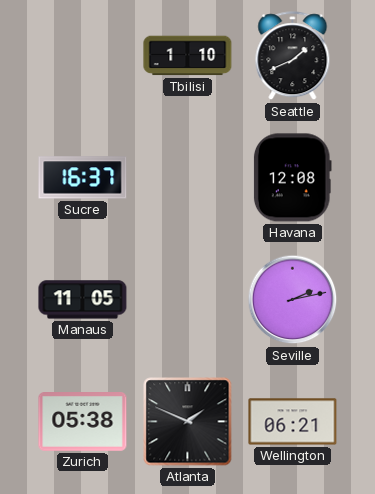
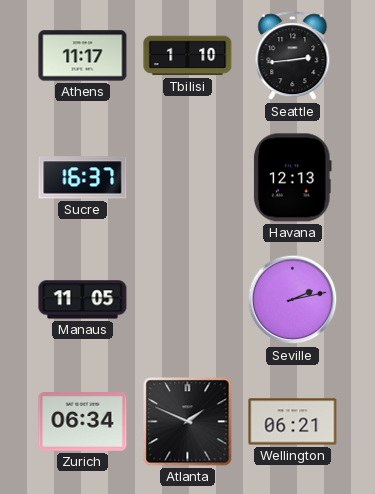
Athens: none -> 11:17
Seattle: 1:41 -> 2:44
Havana: 12:08 -> 12:13
Zurich: 05:38 -> 06:34
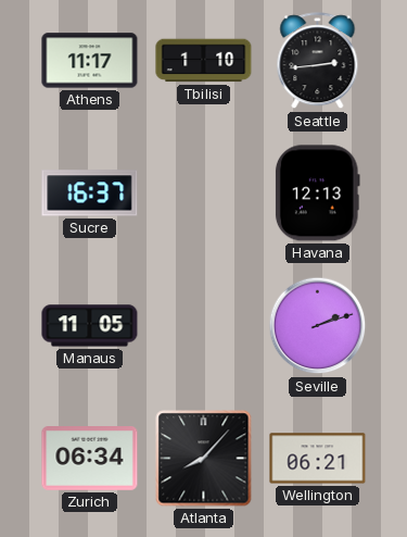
Seville: 2:13 -> 2:12
Atlanta: 1:49 -> 8:07
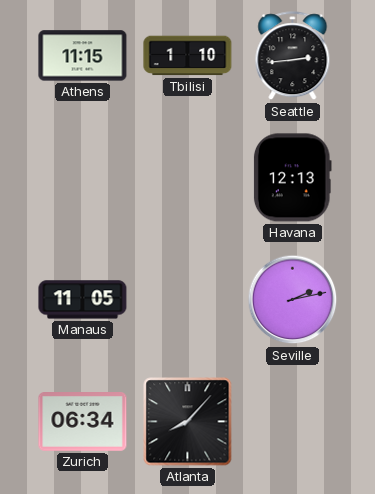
Athens: 11:17 -> 11:15
Sucre: 16:37 -> none
Seville: 2:12 -> 2:13
Wellington: 06:21 -> none
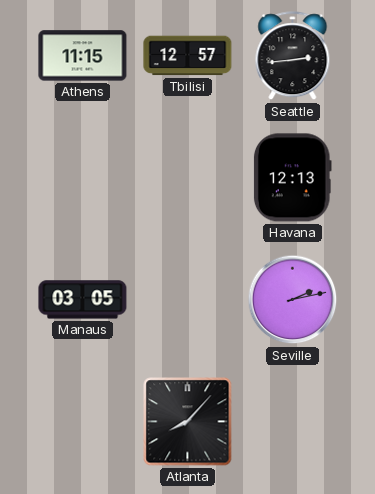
Tbilisi: 1:10 -> 12:57
Manaus: 11:05 -> 03:05
Zurich: 06:34 -> none
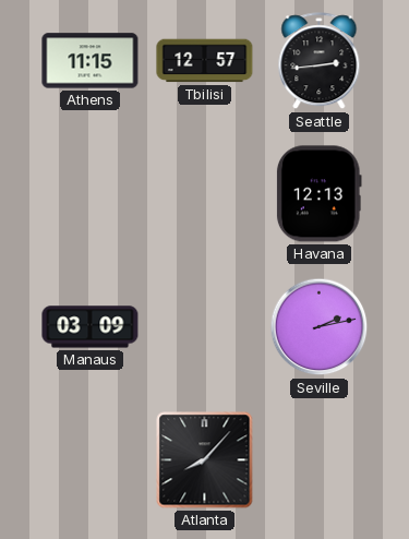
Manaus: 03:05 -> 03:09
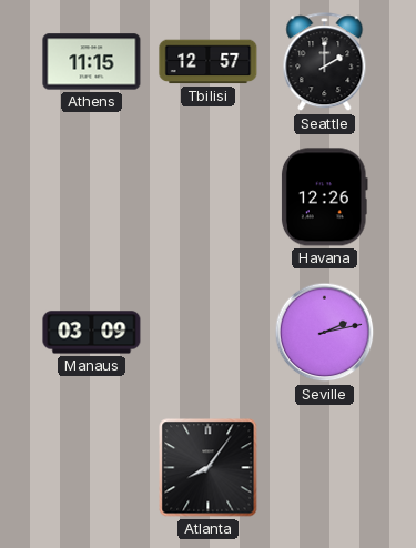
Seattle: 2:44 -> 2:00
Havana: 12:13 -> 12:26
Atlanta: 8:07 -> 8:06
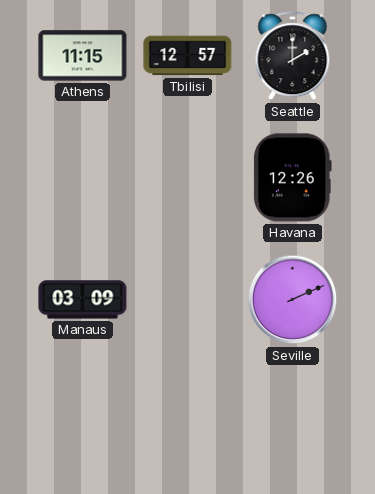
Seville: 2:13 -> 2:11
Atlanta: 8:06 -> none
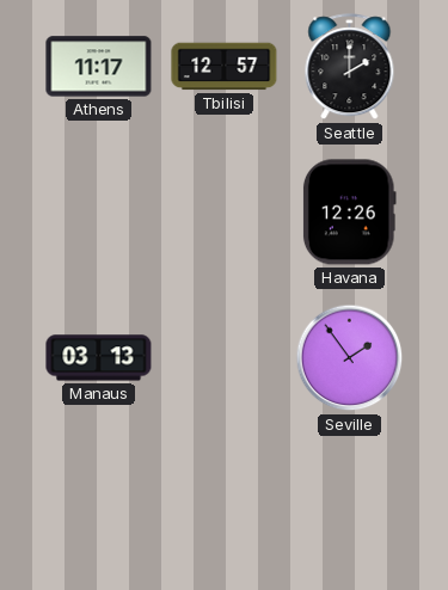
Athens: 11:15 -> 11:17
Manaus: 03:09 -> 03:13
Seville: 2:11 -> 1:54
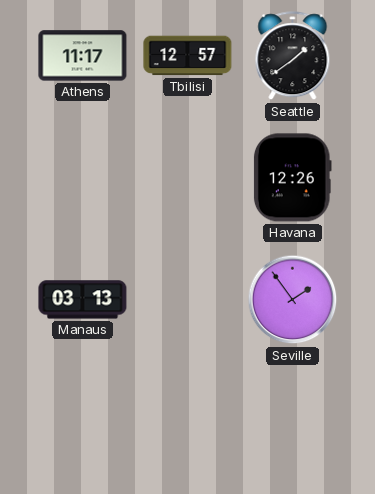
Seattle: 2:00 -> 1:39
